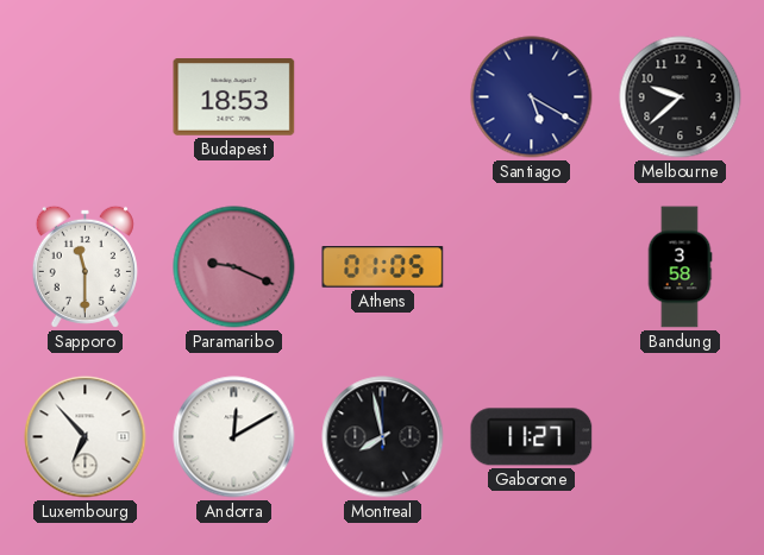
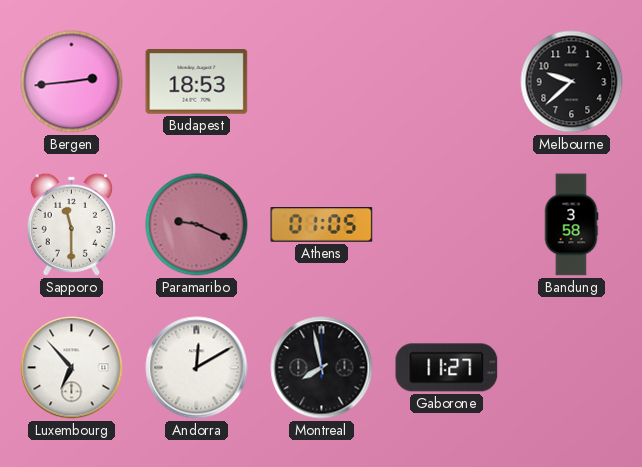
Bergen: none -> 2:44
Santiago: 5:20 -> none
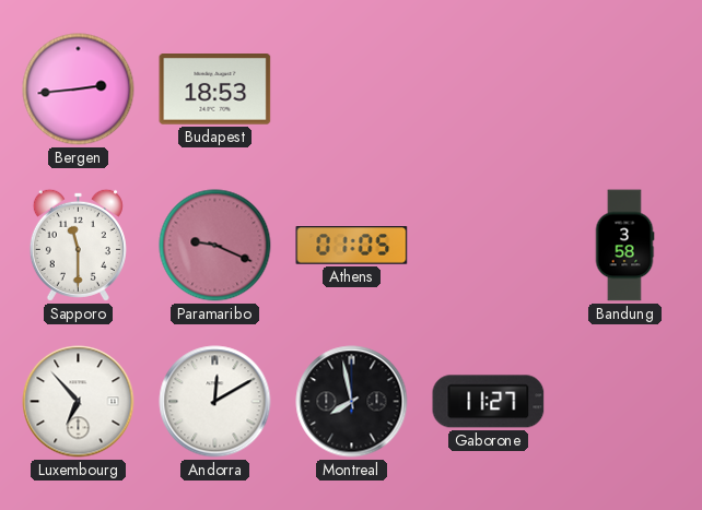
Melbourne: 9:38 -> none
